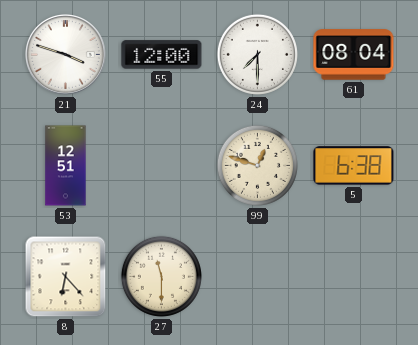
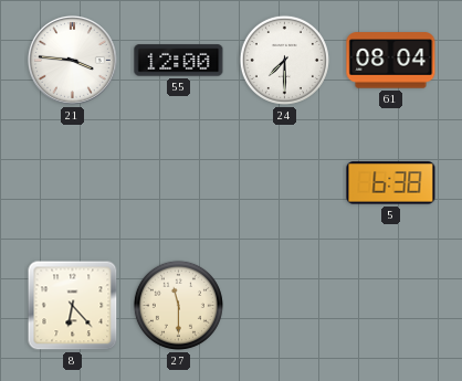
21: 3:48 -> 3:46
53: 12:51 -> none
99: 12:48 -> none
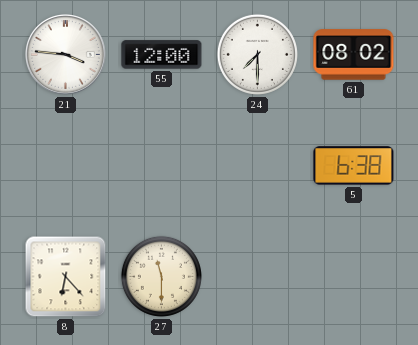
61: 08:04 -> 08:02
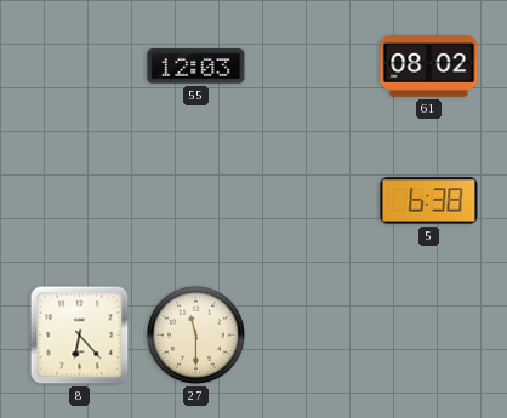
21: 3:46 -> none
55: 12:00 -> 12:03
24: 7:30 -> none
